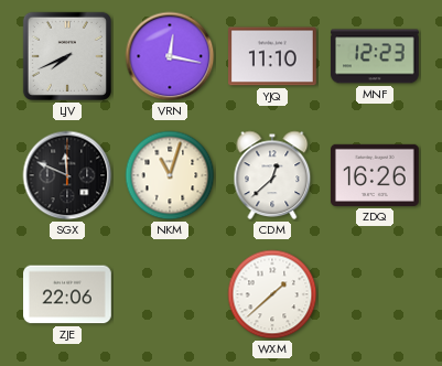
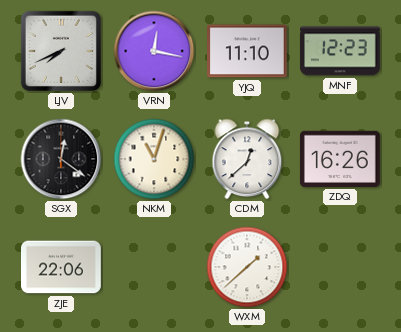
SGX: 11:49 -> 12:21
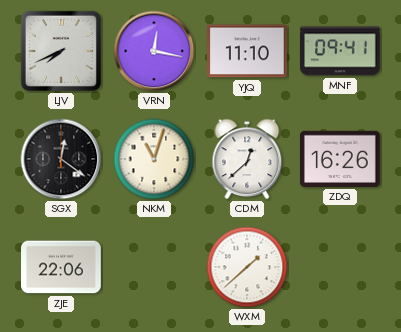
MNF: 12:23 -> 09:41
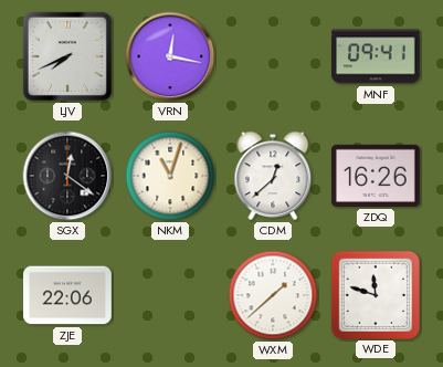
YJQ: 11:10 -> none
WDE: none -> 11:48
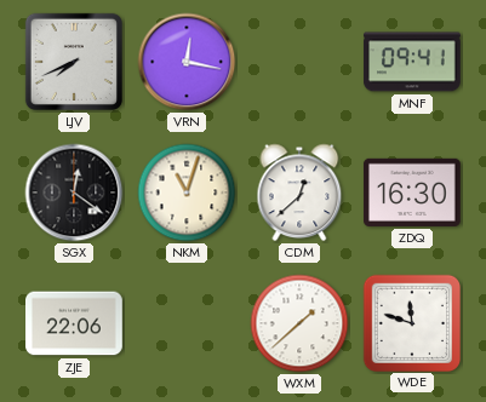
ZDQ: 16:26 -> 16:30
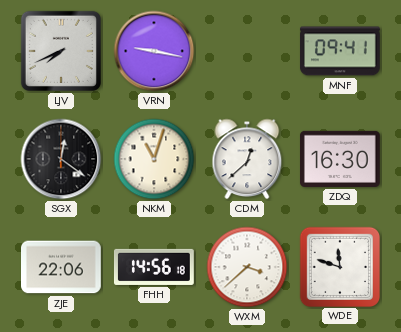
VRN: 12:17 -> 9:17
FHH: none -> 14:56
WXM: 1:38 -> 3:38
